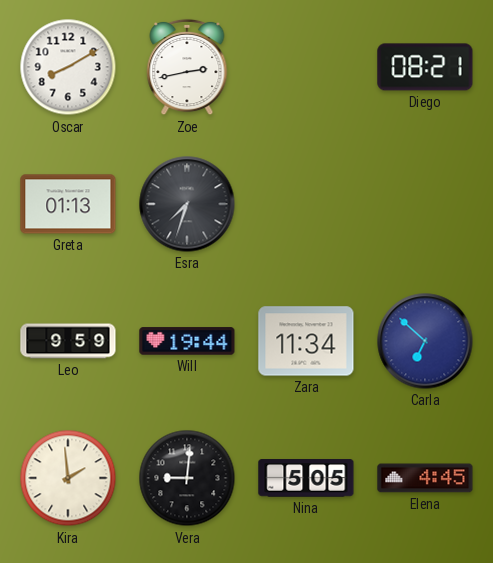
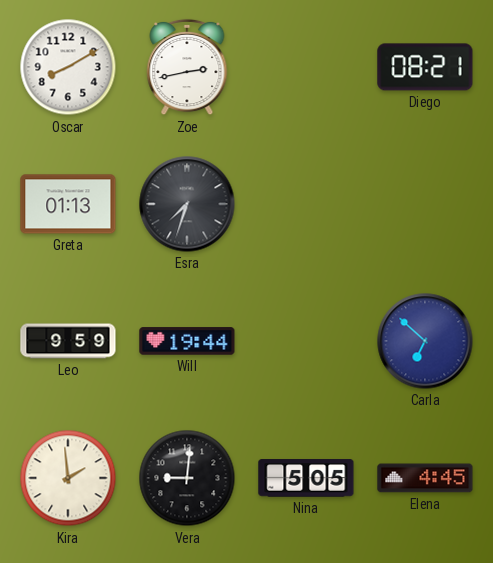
Zara: 11:34 -> none
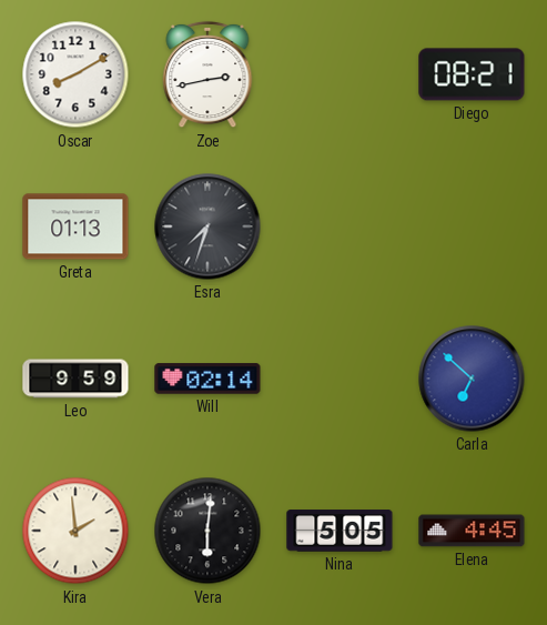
Will: 19:44 -> 02:14
Vera: 9:01 -> 6:01
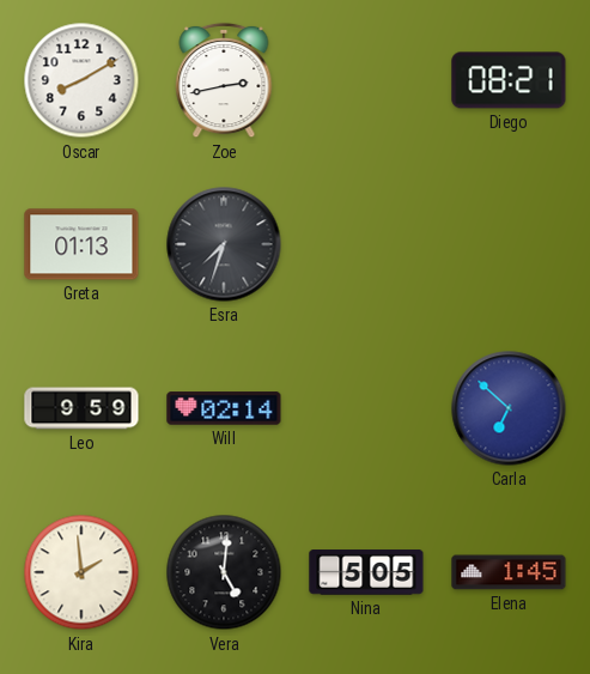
Vera: 6:01 -> 5:01
Elena: 4:45 -> 1:45
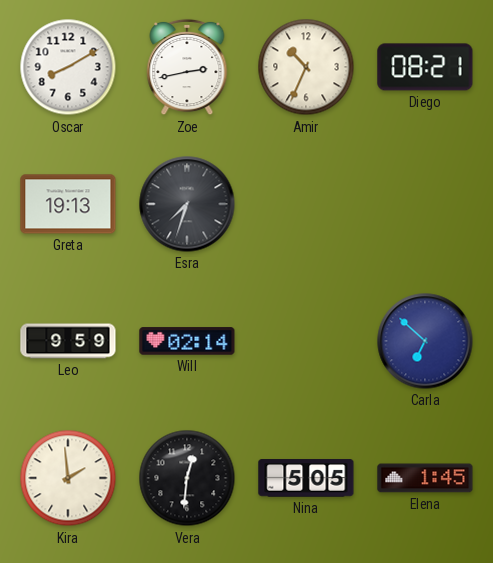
Amir: none -> 10:34
Greta: 01:13 -> 19:13
Vera: 5:01 -> 12:31
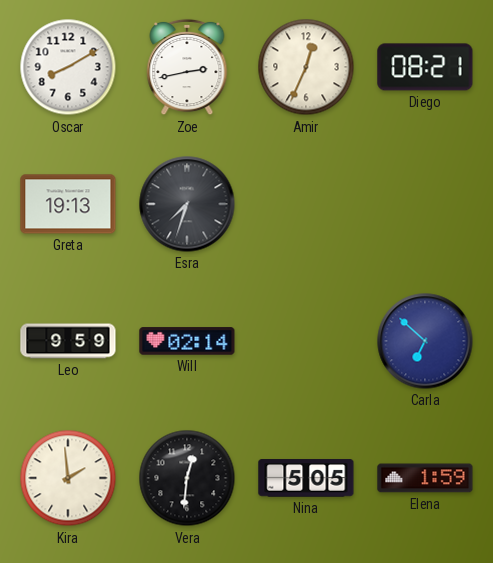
Amir: 10:34 -> 12:34
Elena: 1:45 -> 1:59
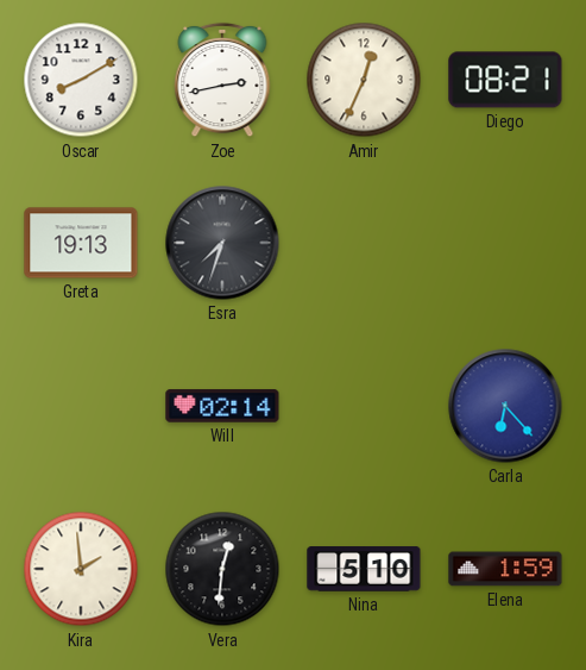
Leo: 9:59 -> none
Carla: 6:52 -> 6:23
Nina: 5:05 -> 5:10
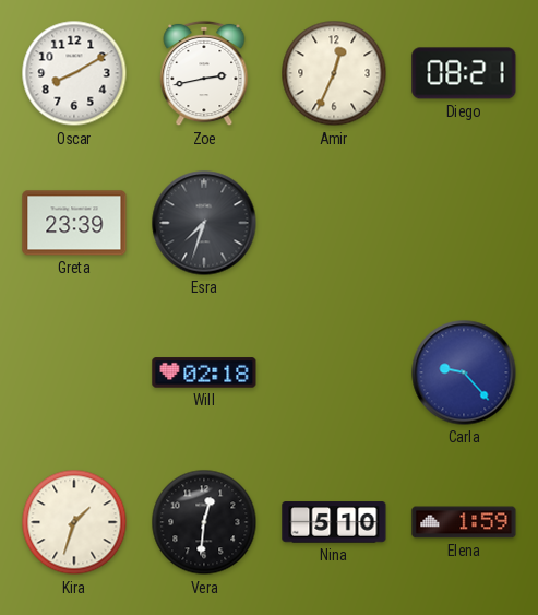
Greta: 19:13 -> 23:39
Will: 02:14 -> 02:18
Carla: 6:23 -> 9:23
Kira: 1:59 -> 1:33
